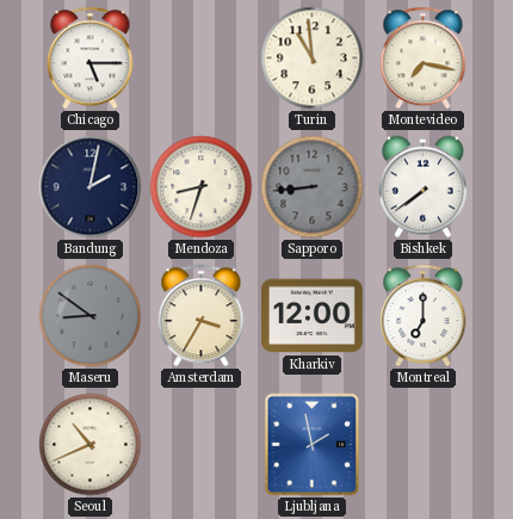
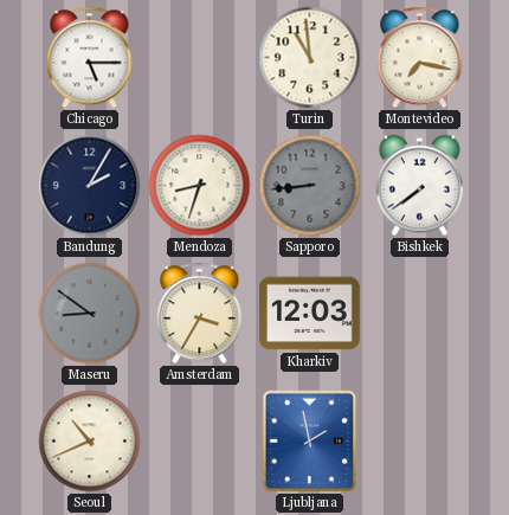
Bandung: 2:02 -> 2:05
Kharkiv: 12:00 -> 12:03
Montreal: 7:00 -> none
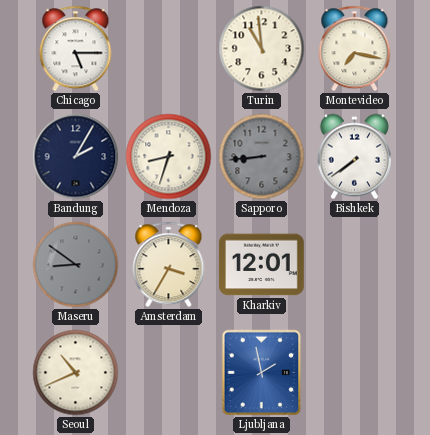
Kharkiv: 12:03 -> 12:01
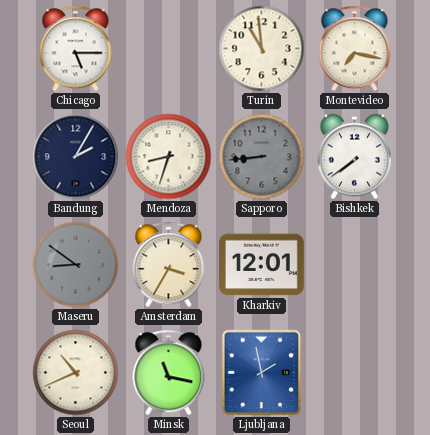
Minsk: none -> 11:17
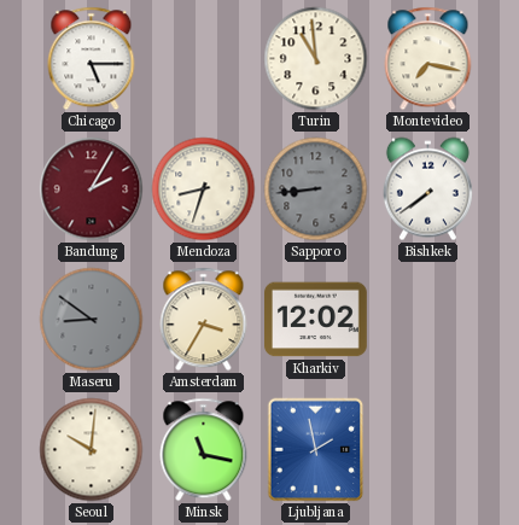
Bandung dial: navy -> burgundy
Kharkiv: 12:01 -> 12:02
Seoul: 10:41 -> 10:01
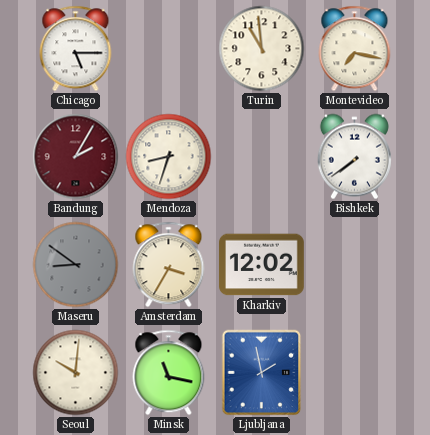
Sapporo: 8:44 -> none
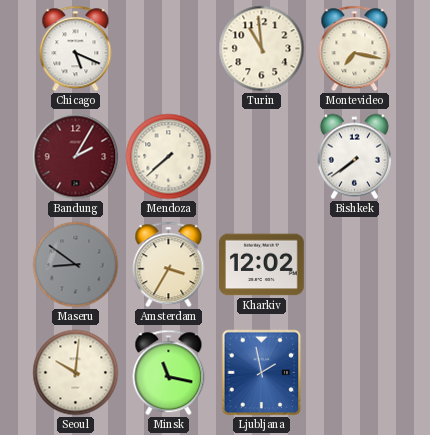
Chicago: 5:15 -> 5:19
Mendoza: 8:33 -> 7:38
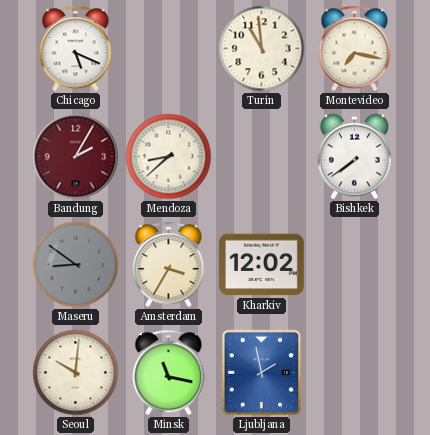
Mendoza: 7:38 -> 8:38
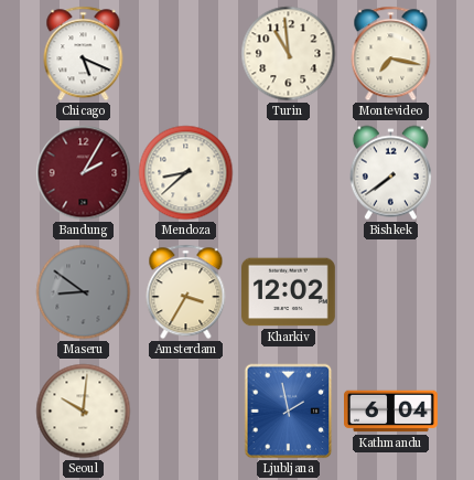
Minsk: 11:17 -> none
Kathmandu: none -> 6:04
